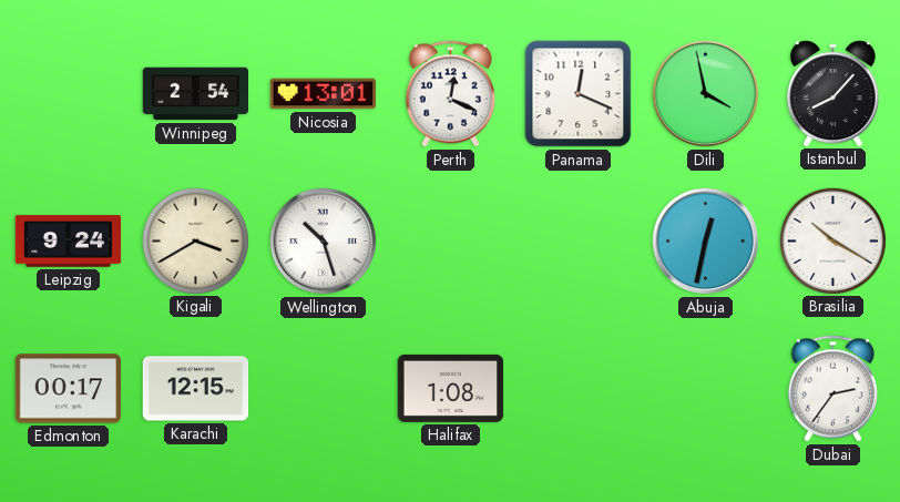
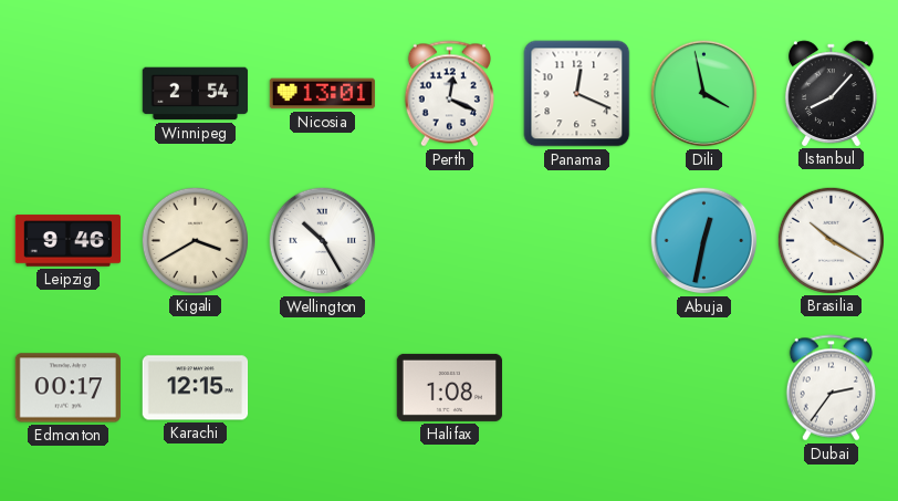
Leipzig: 9:24 -> 9:46
Wellington: 10:27 -> 10:25
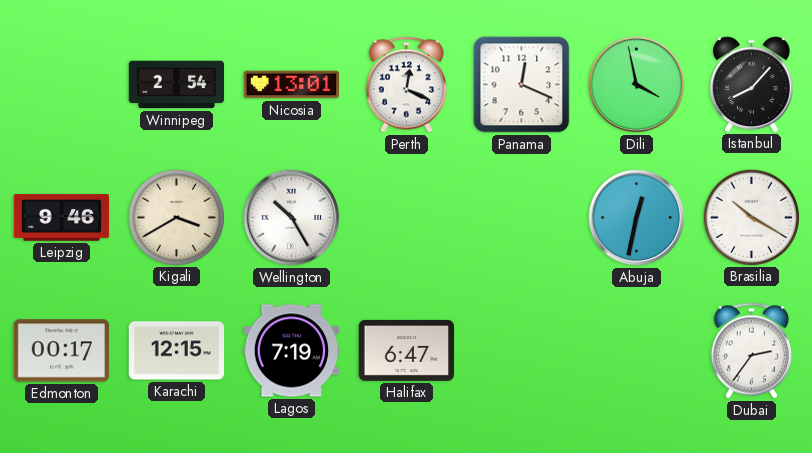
Lagos: none -> 7:19
Halifax: 1:08 -> 6:47
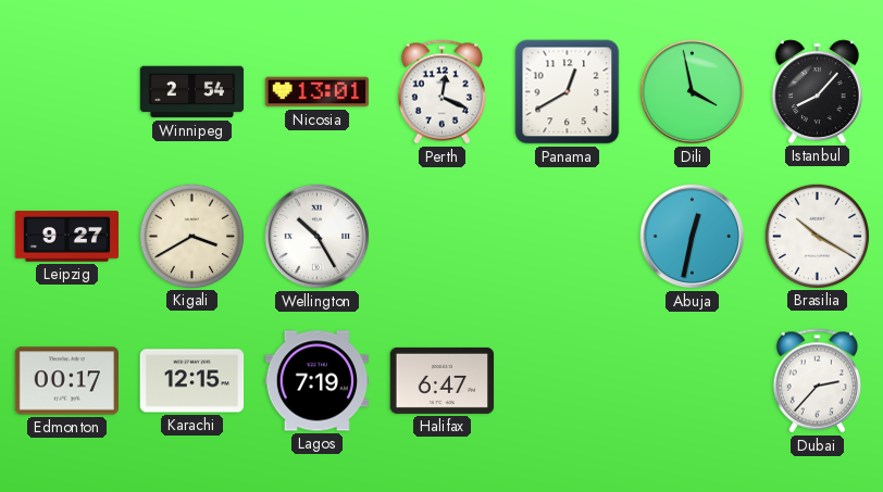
Panama: 12:19 -> 12:40
Leipzig: 9:46 -> 9:27
Dubai: 2:36 -> 2:37
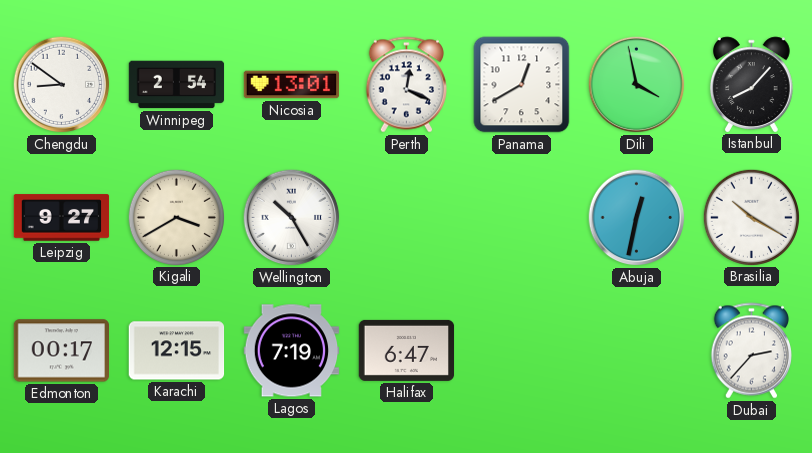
Chengdu: none -> 8:51
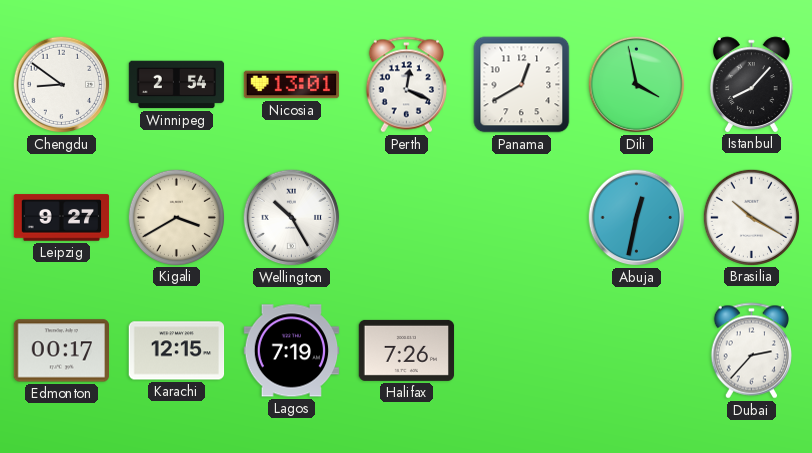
Halifax: 6:47 -> 7:26
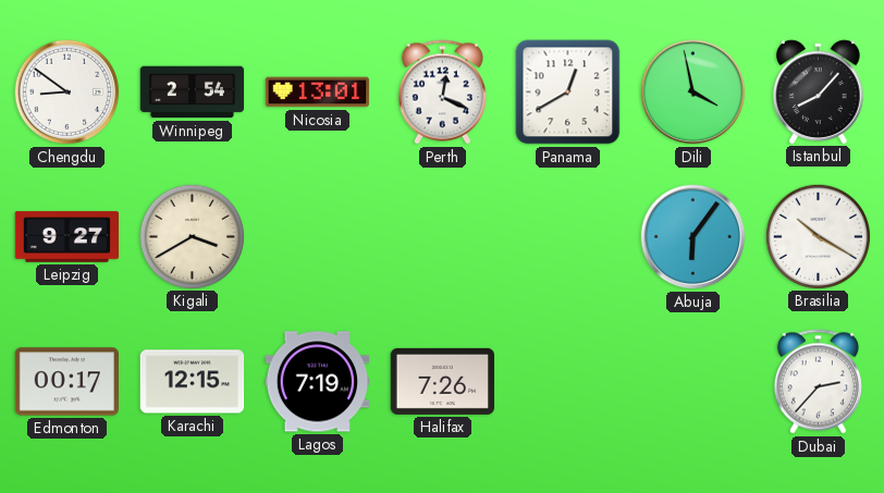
Wellington: 10:25 -> none
Abuja: 12:32 -> 6:06
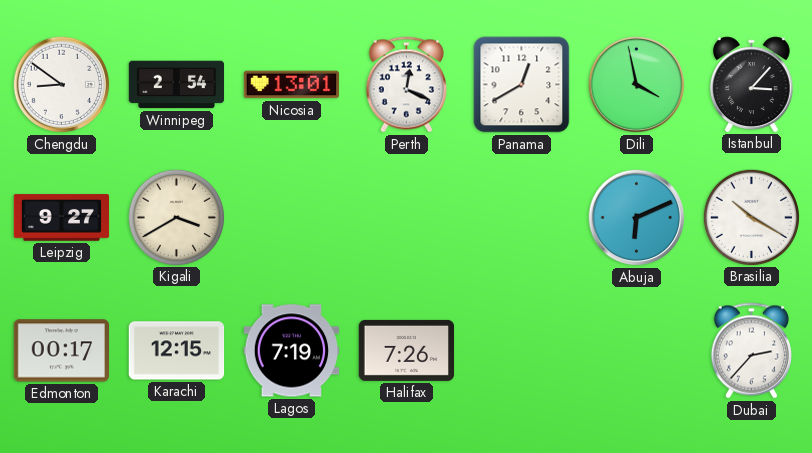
Istanbul: 8:07 -> 3:07
Abuja: 6:06 -> 6:11
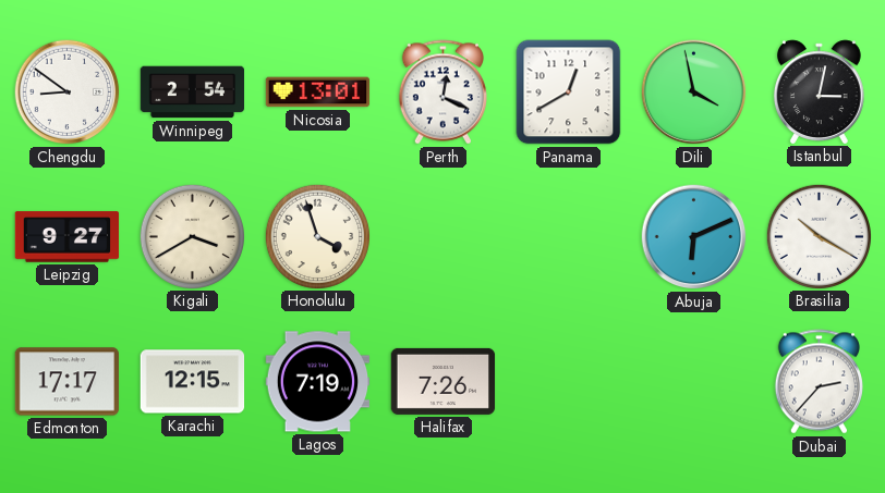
Istanbul: 3:07 -> 3:02
Honolulu: none -> 3:57
Edmonton: 00:17 -> 17:17
